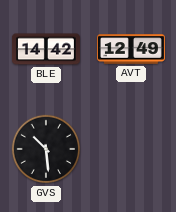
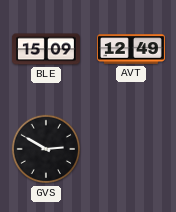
BLE: 14:42 -> 15:09
GVS: 10:29 -> 2:50
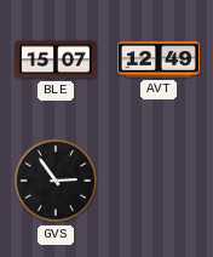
BLE: 15:09 -> 15:07
GVS: 2:50 -> 2:54
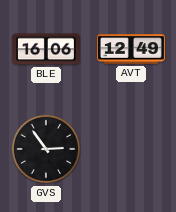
BLE: 15:07 -> 16:06
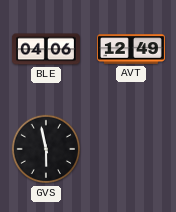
BLE: 16:06 -> 04:06
GVS: 2:54 -> 5:58
